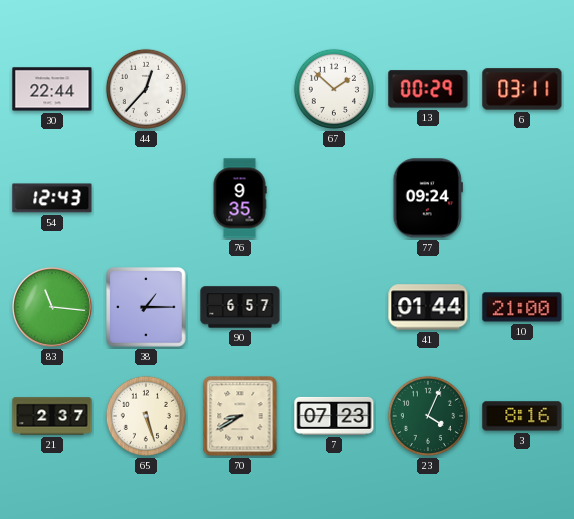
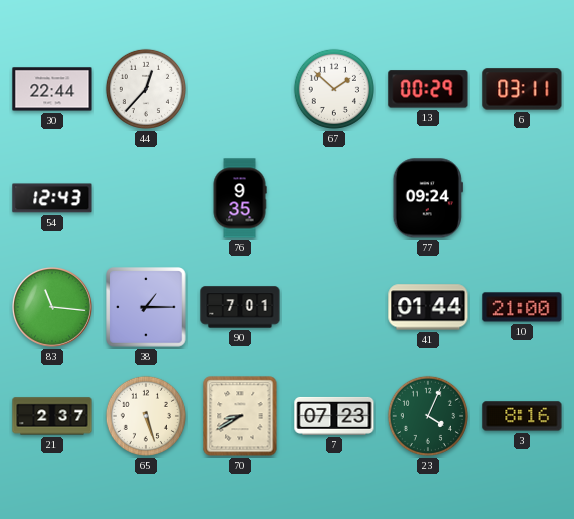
90: 6:57 -> 7:01
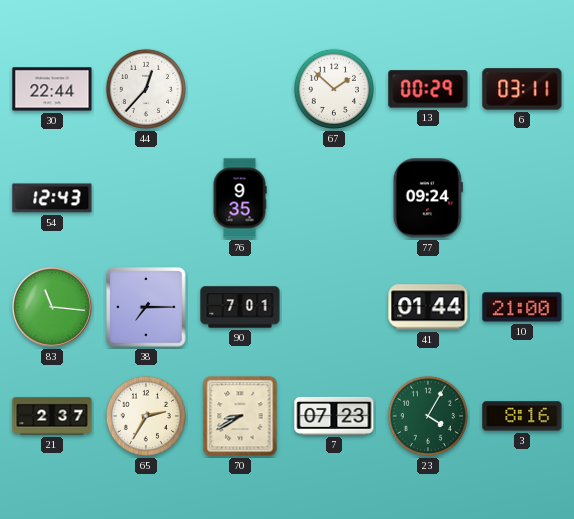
38: 1:15 -> 7:15
65: 5:27 -> 2:35
23: 4:04 -> 4:05
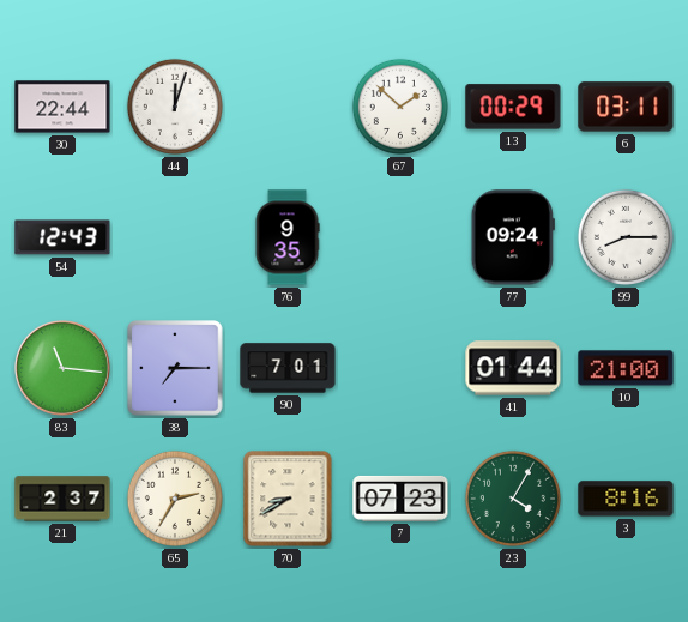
44: 12:37 -> 12:03
99: none -> 8:15
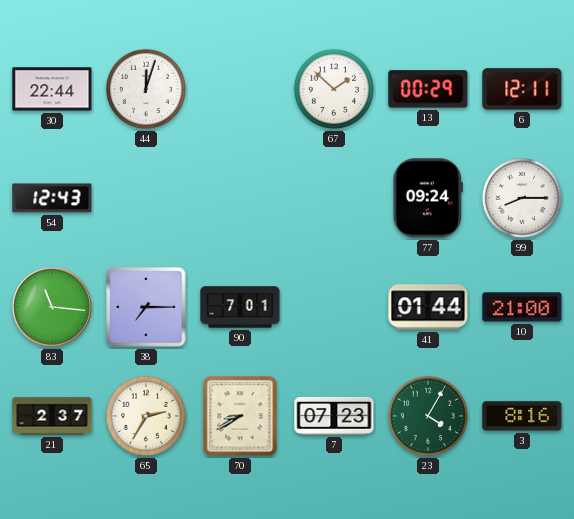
6: 03:11 -> 12:11
76: 9:35 -> none
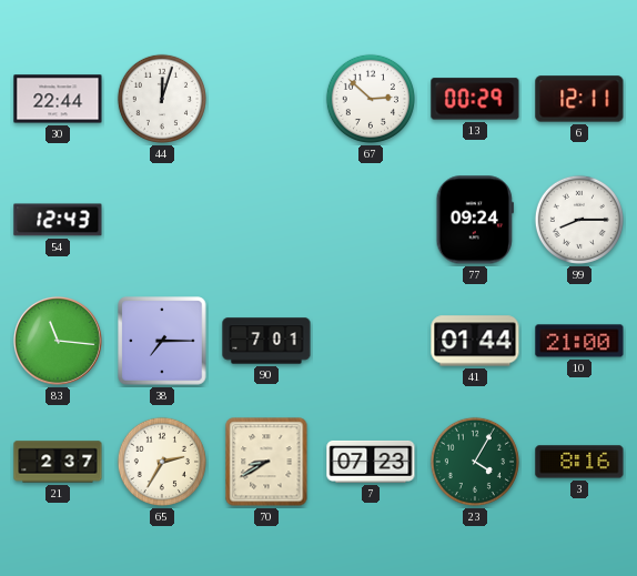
67: 1:52 -> 2:52
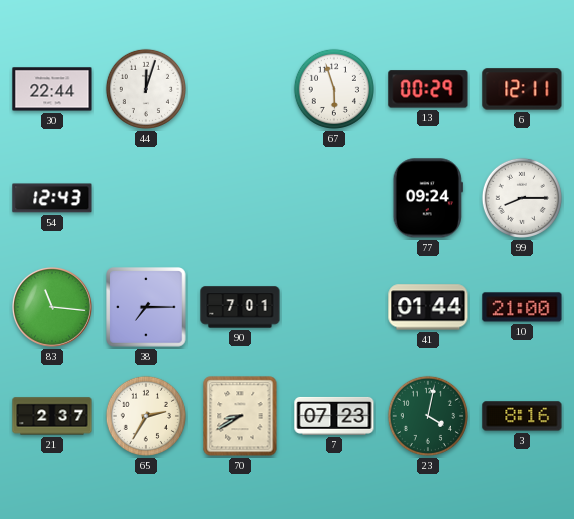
67: 2:52 -> 5:57
23: 4:05 -> 4:02
